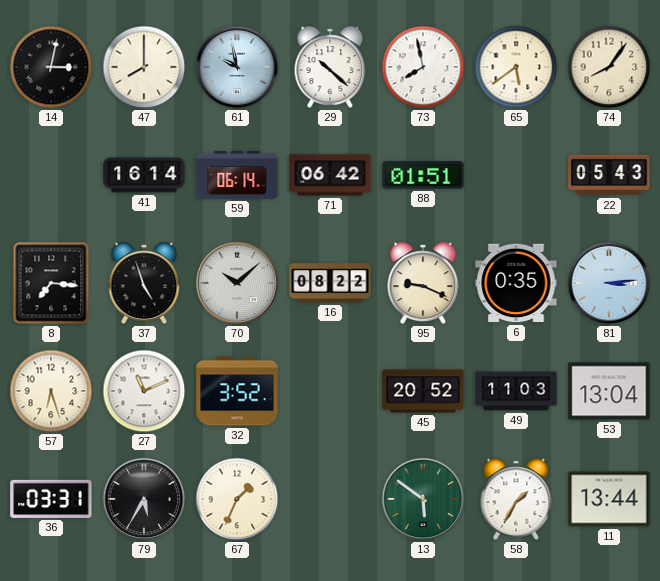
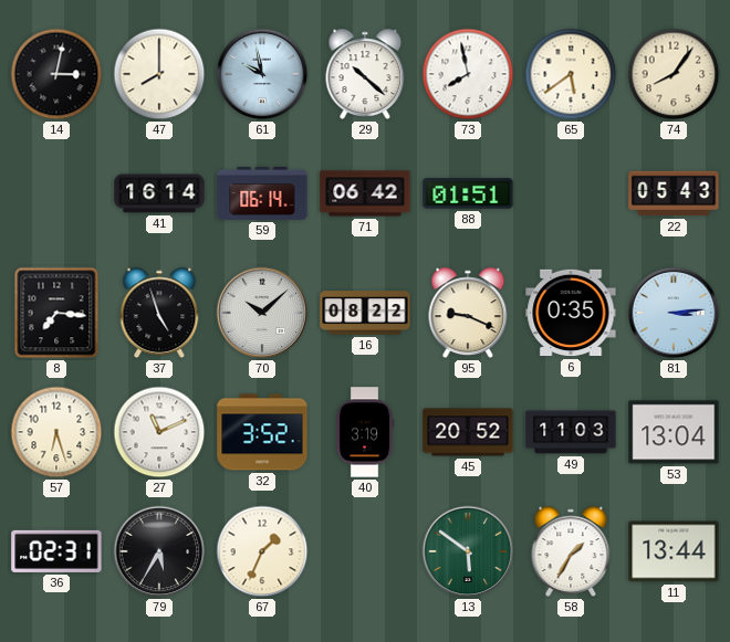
40: none -> 3:19
36: 03:31 -> 02:31
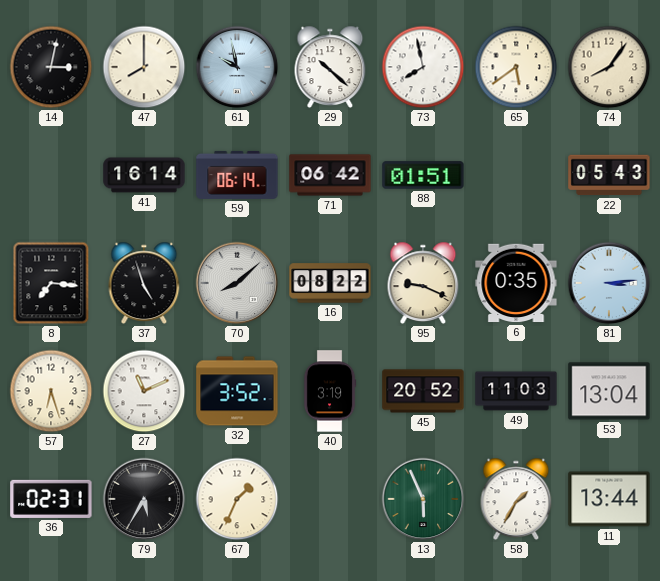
70: 10:08 -> 8:08
13: 5:51 -> 5:56
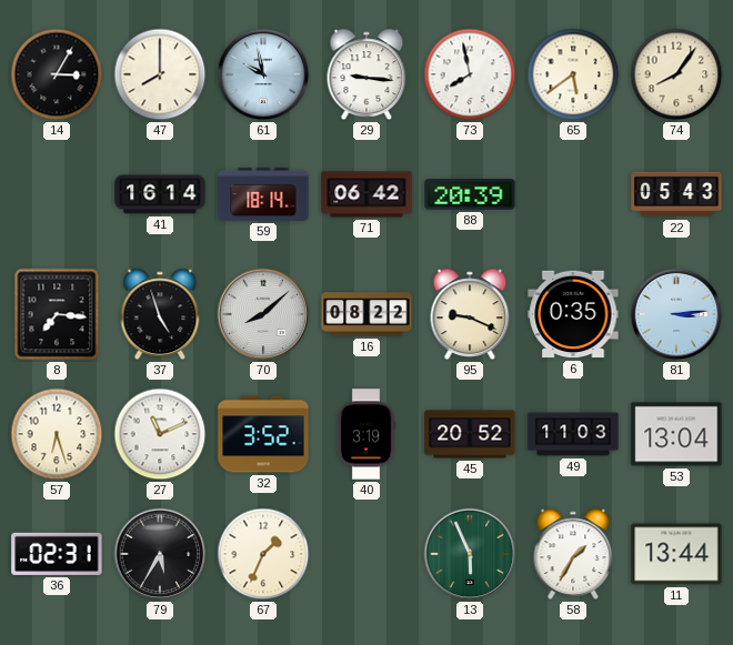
14: 3:02 -> 3:05
29: 10:22 -> 9:16
59: 06:14 -> 18:14
88: 01:51 -> 20:39
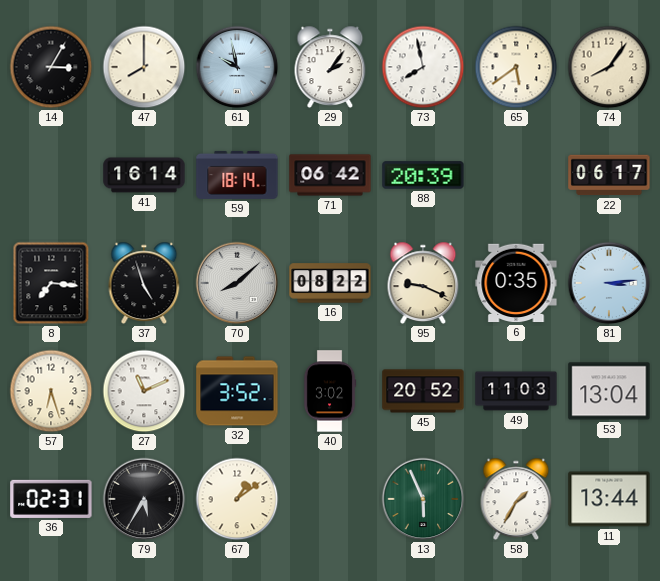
29: 9:16 -> 2:06
22: 05:43 -> 06:17
40: 3:19 -> 3:02
67: 1:34 -> 1:09
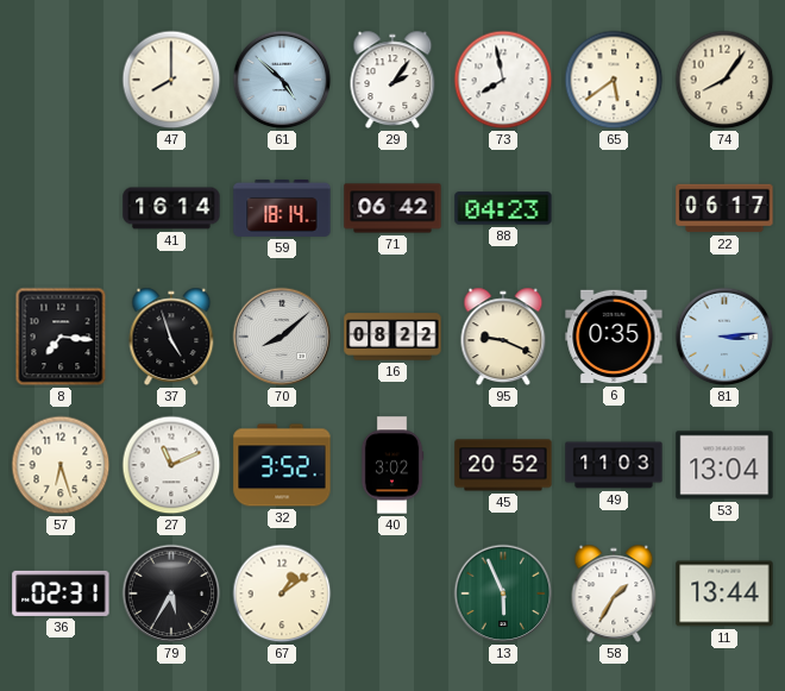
14: 3:05 -> none
61: 9:58 -> 4:52
88: 20:39 -> 04:23
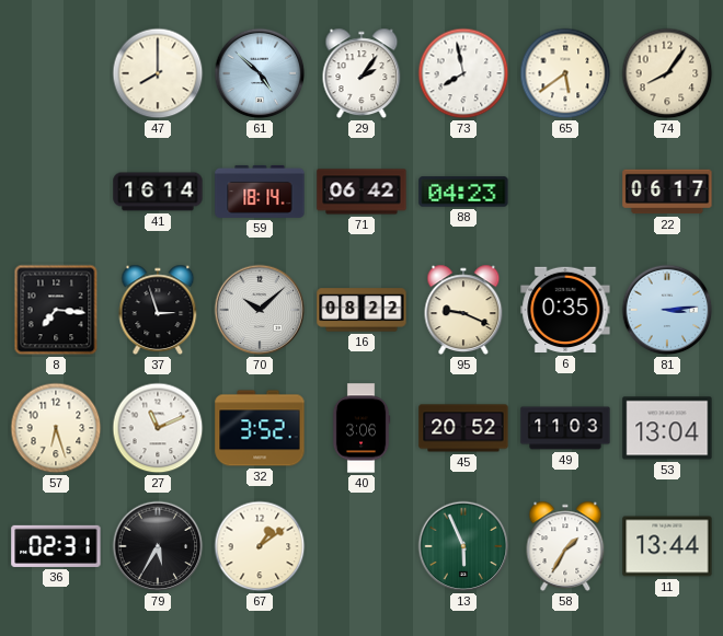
37: 4:57 -> 2:57
70: 8:08 -> 10:08
40: 3:02 -> 3:06
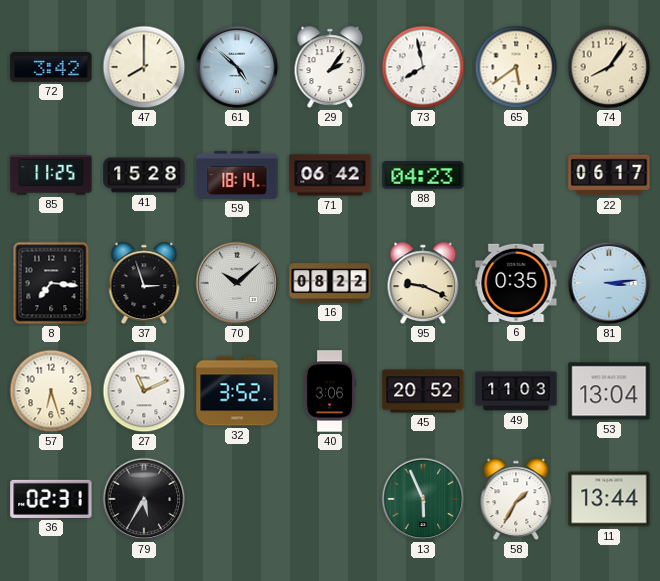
72: none -> 3:42
85: none -> 11:25
41: 16:14 -> 15:28
67: 1:09 -> none
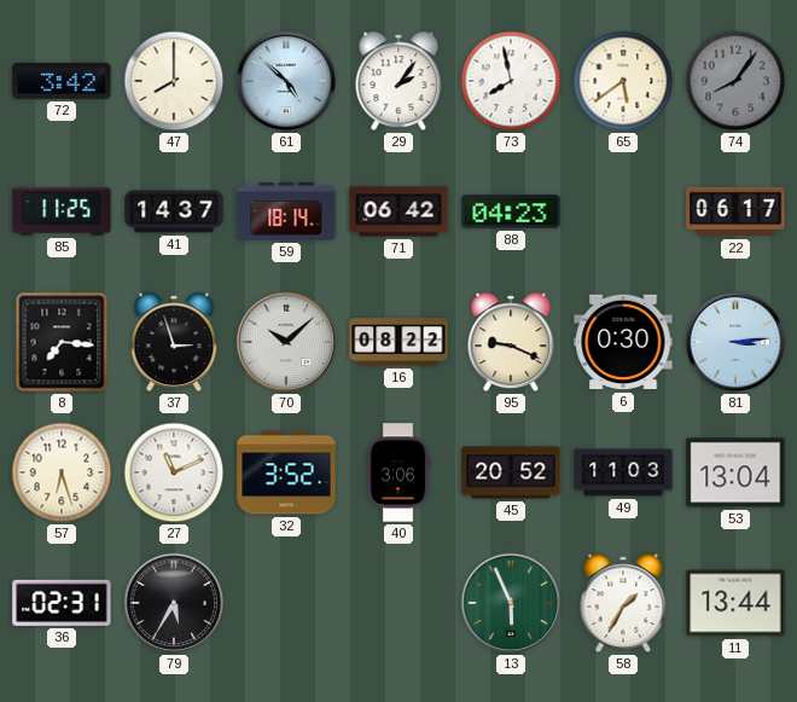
74 dial: cream -> grey
41: 15:28 -> 14:37
6: 0:35 -> 0:30
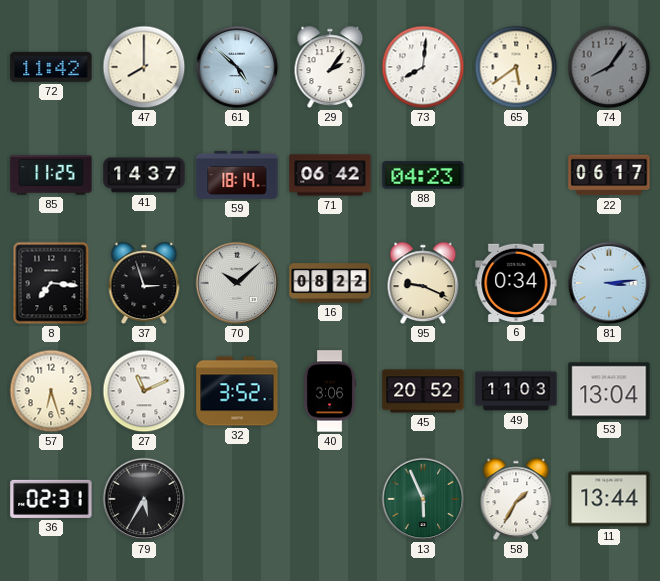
72: 3:42 -> 11:42
73: 7:58 -> 8:01
6: 0:30 -> 0:34
